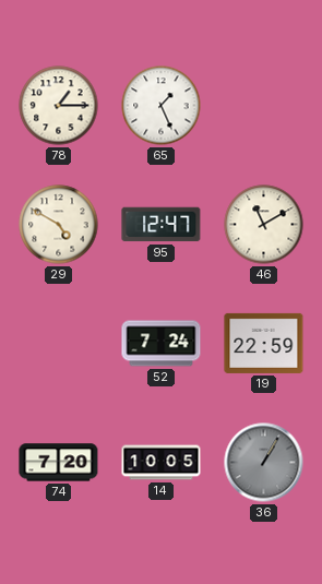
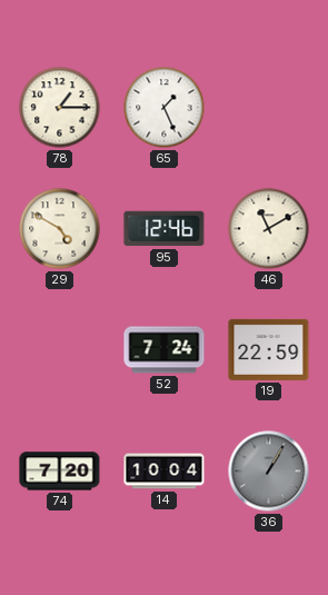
95: 12:47 -> 12:46
14: 10:05 -> 10:04
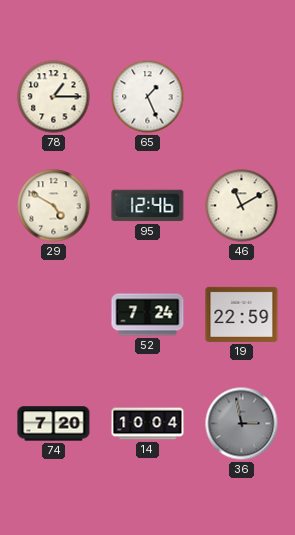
36: 1:05 -> 2:58
